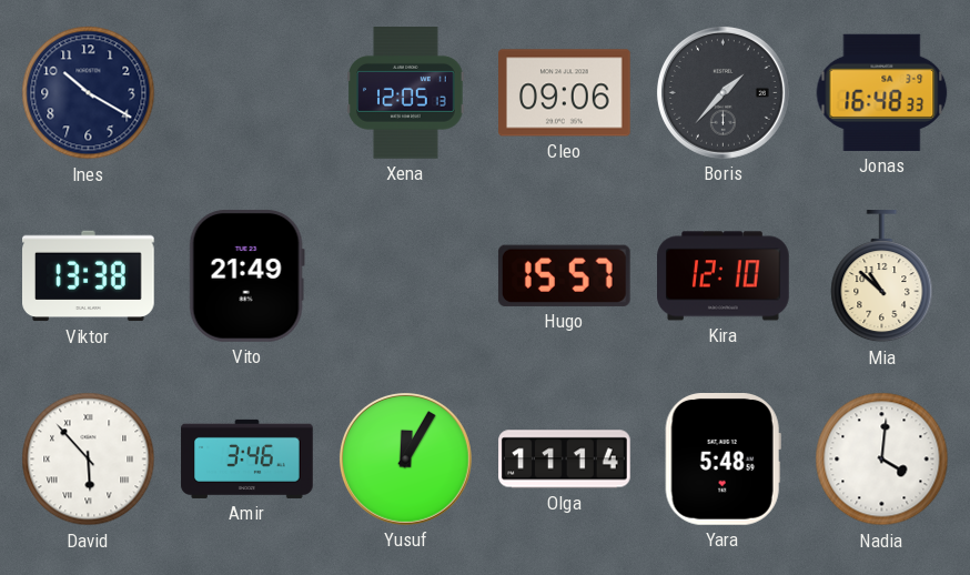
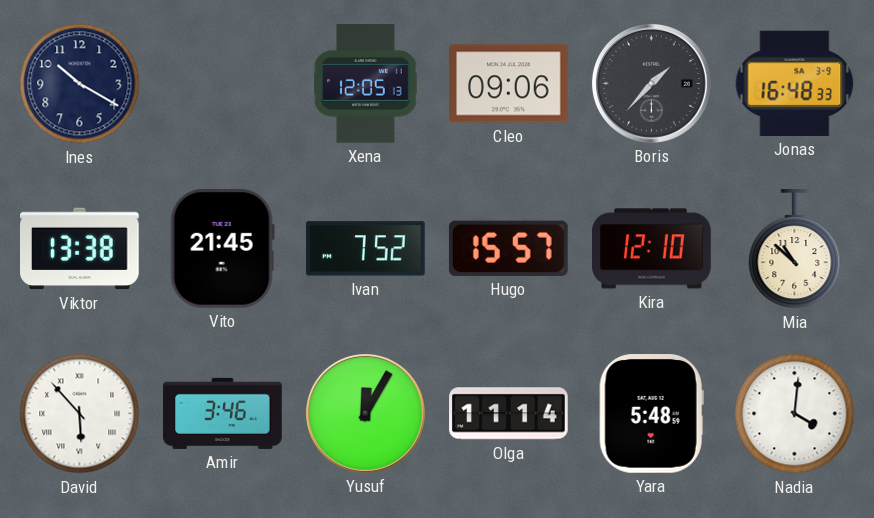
Vito: 21:49 -> 21:45
Ivan: none -> 7:52
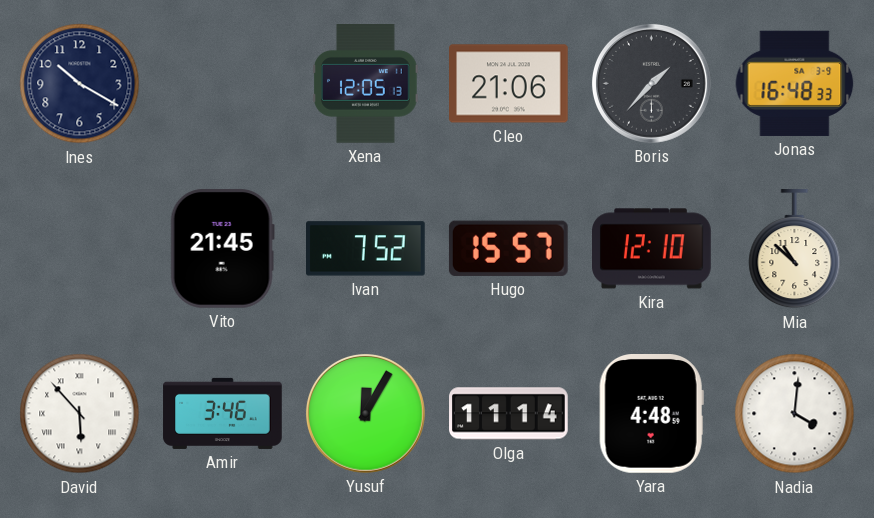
Cleo: 09:06 -> 21:06
Viktor: 13:38 -> none
Yara: 5:48 -> 4:48
